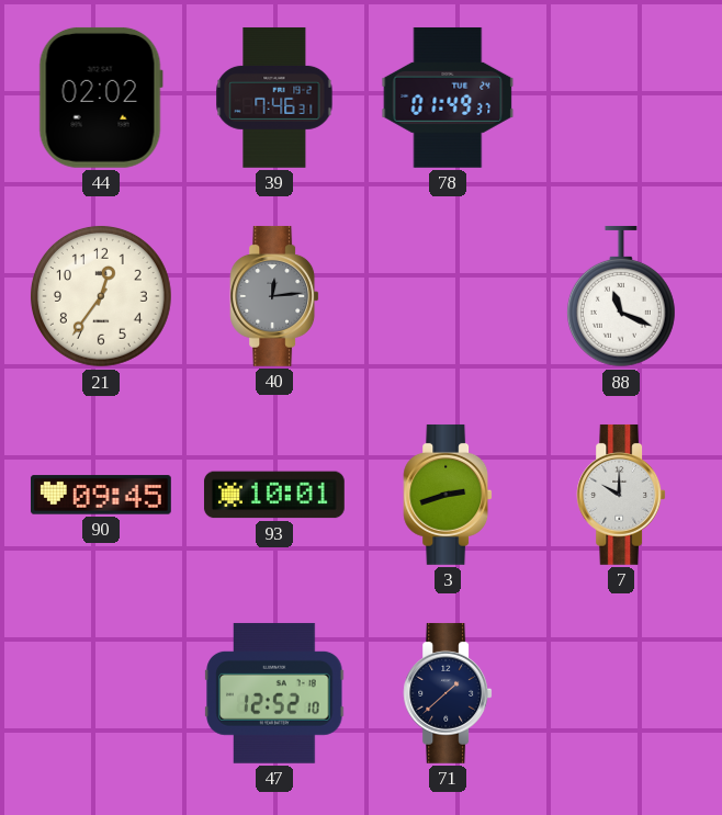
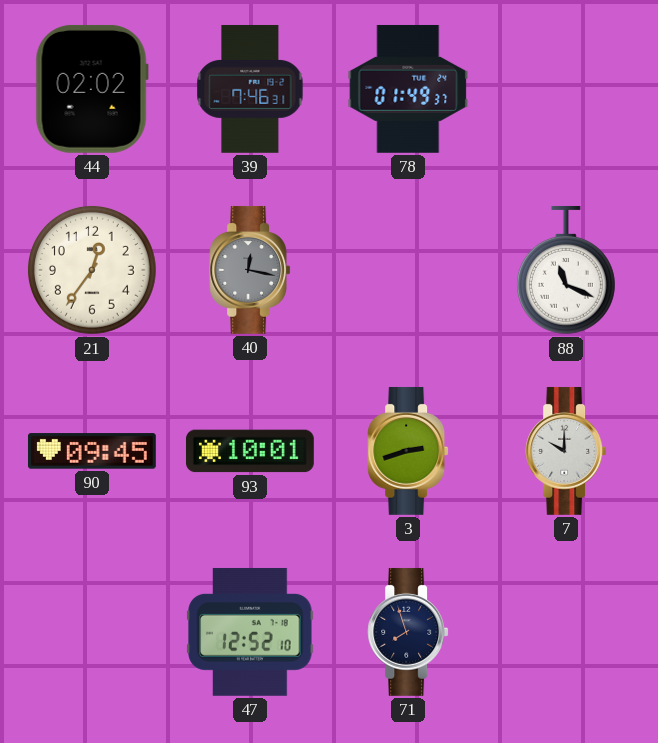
40: 12:14 -> 12:17
71: 1:38 -> 7:57
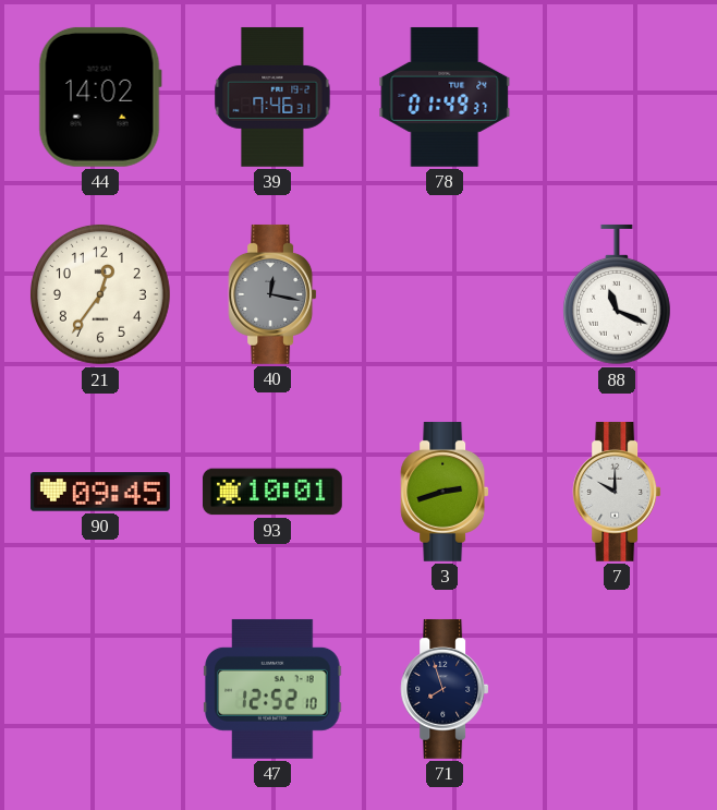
44: 02:02 -> 14:02
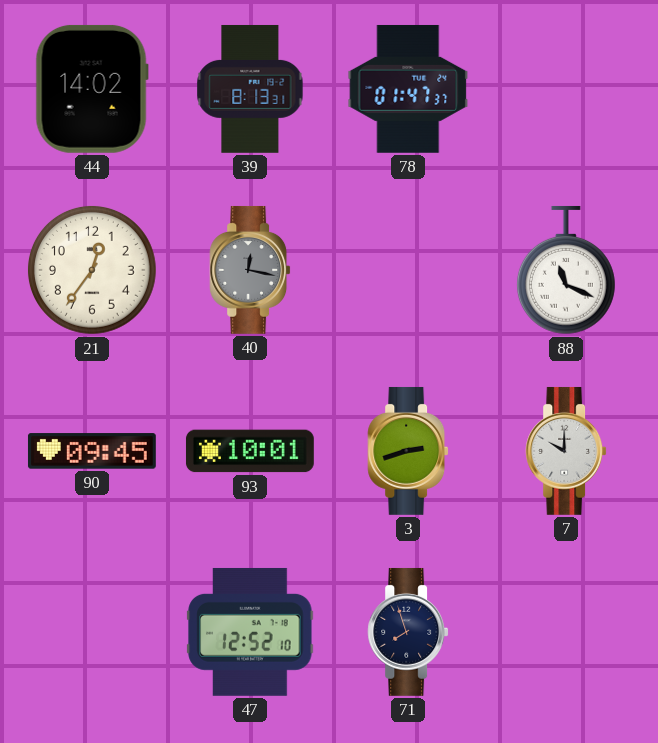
39: 7:46 -> 8:13
78: 01:49 -> 01:47
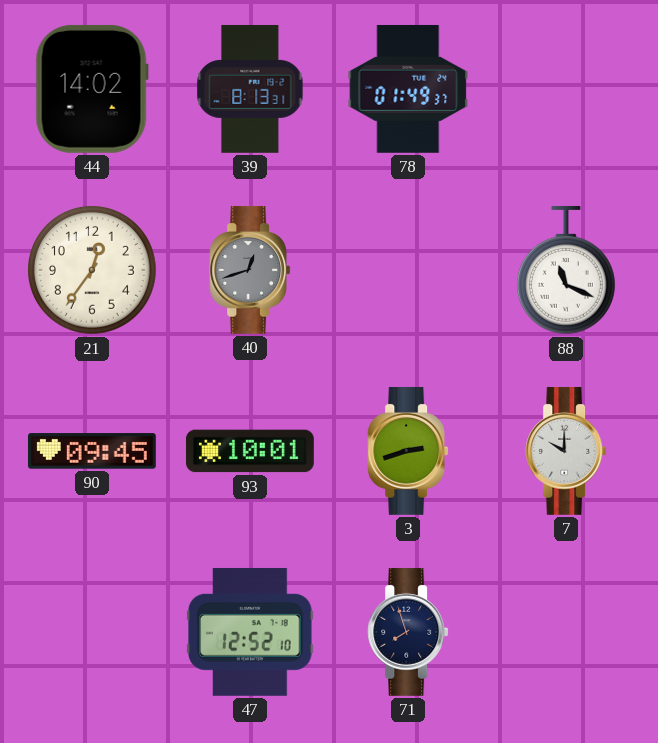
78: 01:47 -> 01:49
40: 12:17 -> 12:42
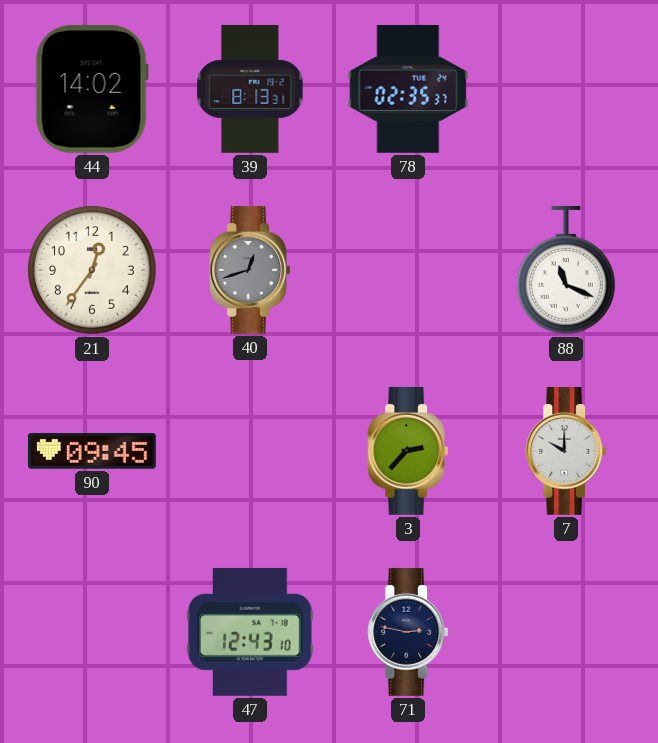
78: 01:49 -> 02:35
93: 10:01 -> none
3: 2:42 -> 2:37
47: 12:52 -> 12:43
71: 7:57 -> 2:47
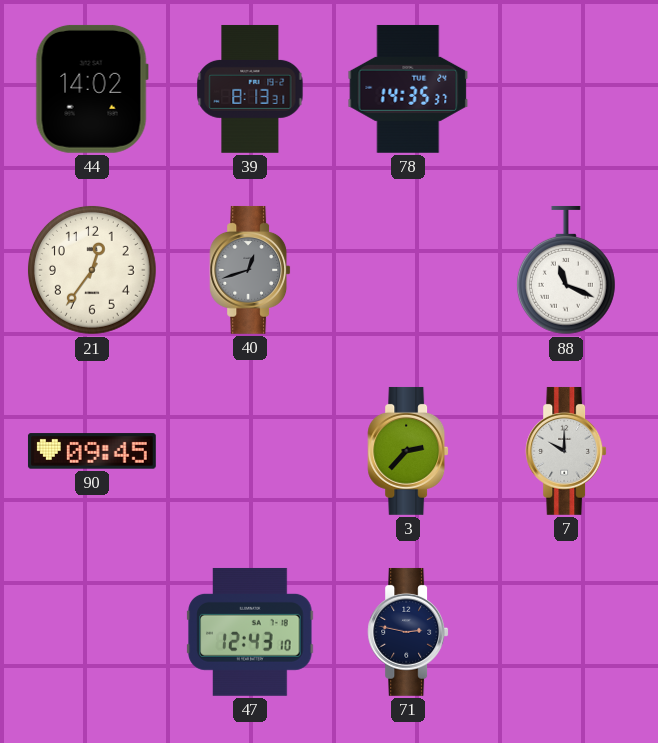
78: 02:35 -> 14:35
